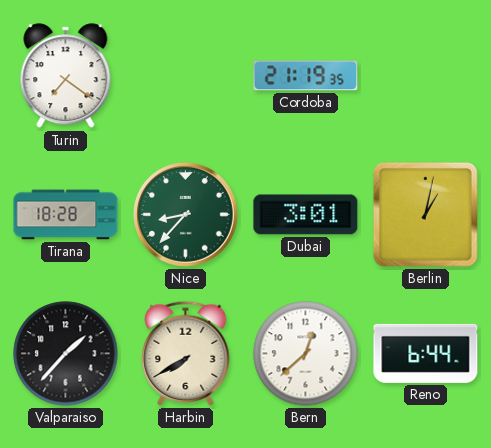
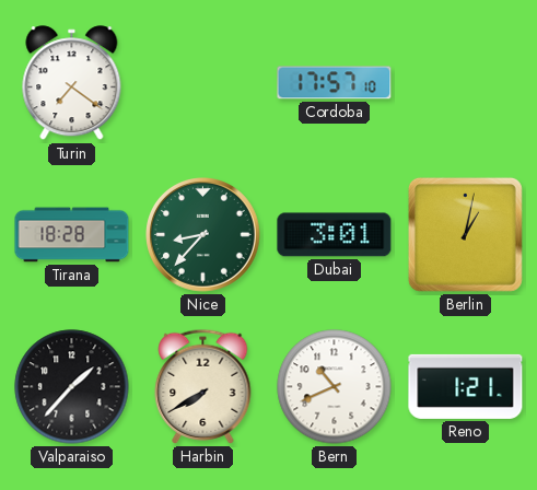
Cordoba: 21:19 -> 17:57
Bern: 12:38 -> 10:41
Reno: 6:44 -> 1:21
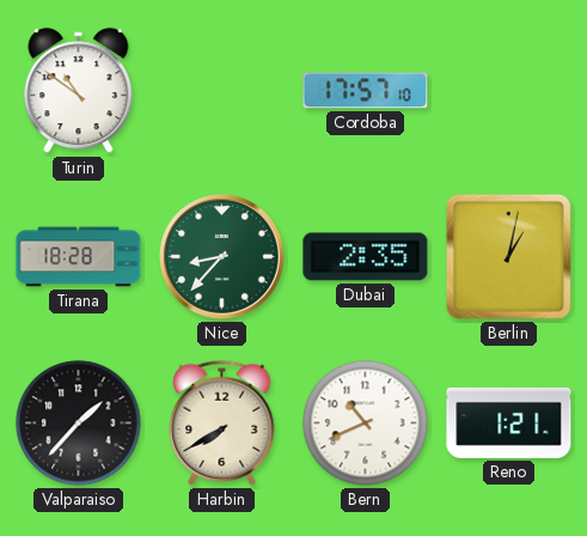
Turin: 7:21 -> 10:51
Dubai: 3:01 -> 2:35
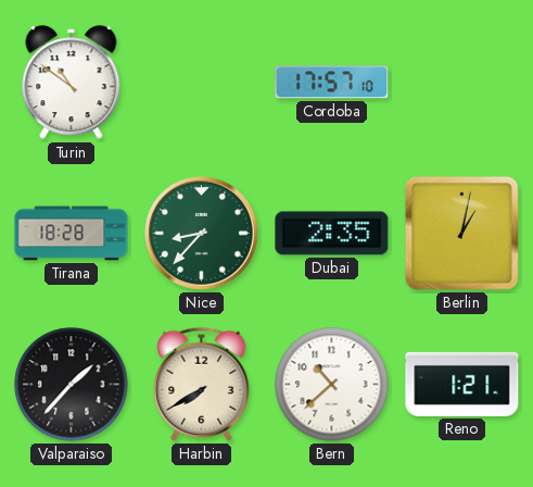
Bern: 10:41 -> 10:38
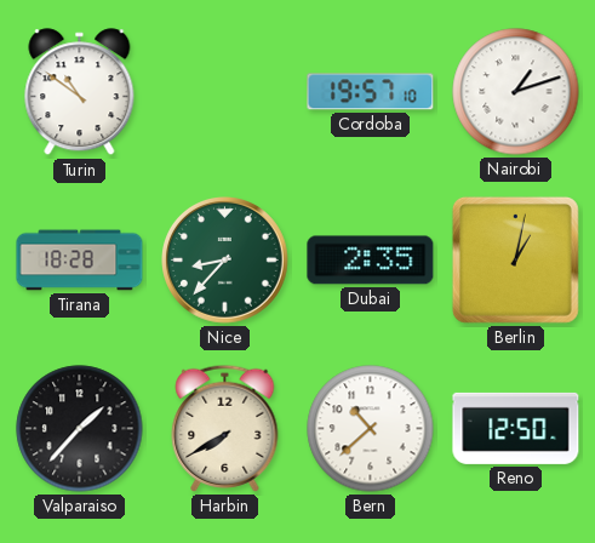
Cordoba: 17:57 -> 19:57
Nairobi: none -> 1:12
Reno: 1:21 -> 12:50
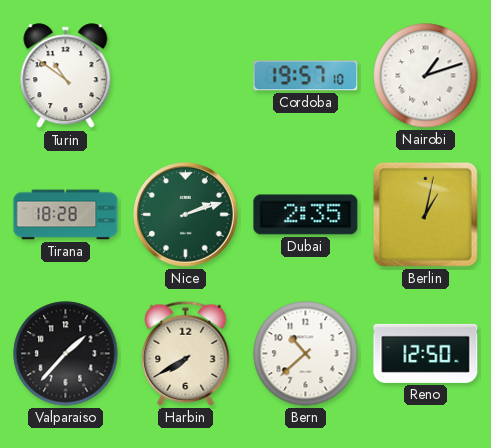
Nice: 8:37 -> 2:12
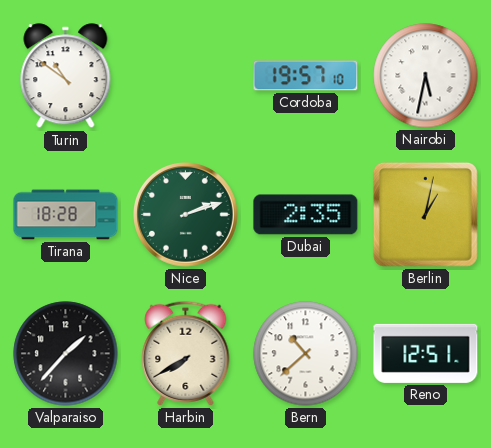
Nairobi: 1:12 -> 5:32
Reno: 12:50 -> 12:51
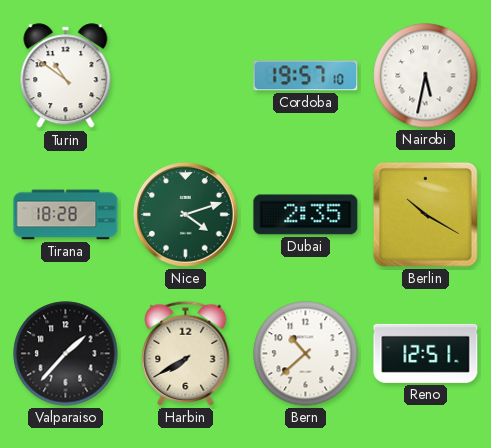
Nice: 2:12 -> 4:12
Berlin: 1:02 -> 10:20
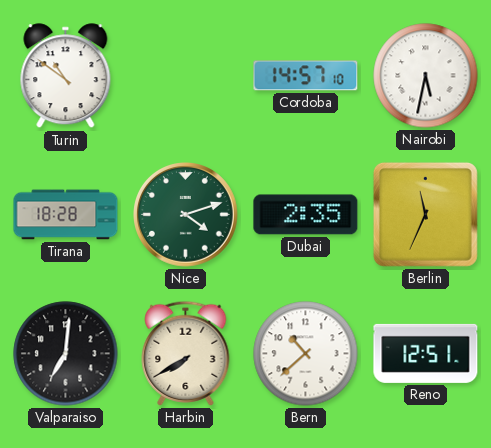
Cordoba: 19:57 -> 14:57
Berlin: 10:20 -> 11:34
Valparaiso: 1:37 -> 7:01
